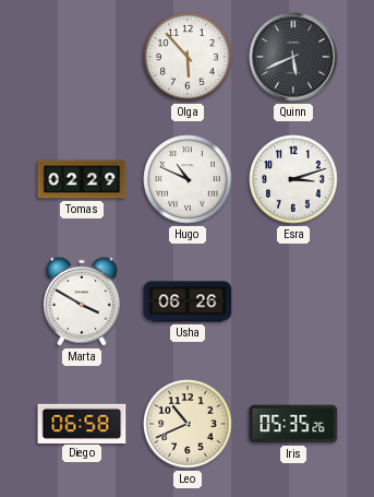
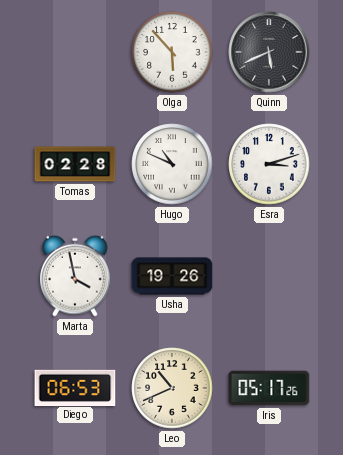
Tomas: 02:29 -> 02:28
Marta: 3:50 -> 3:58
Usha: 06:26 -> 19:26
Diego: 06:58 -> 06:53
Iris: 05:35 -> 05:17
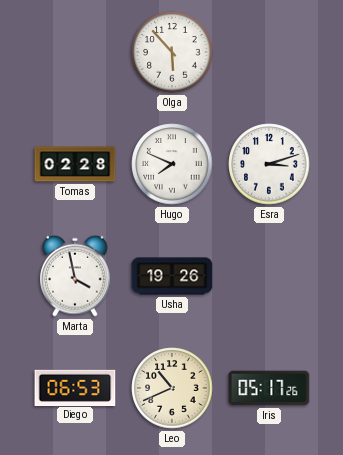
Quinn: 5:41 -> none
Hugo: 10:49 -> 7:49
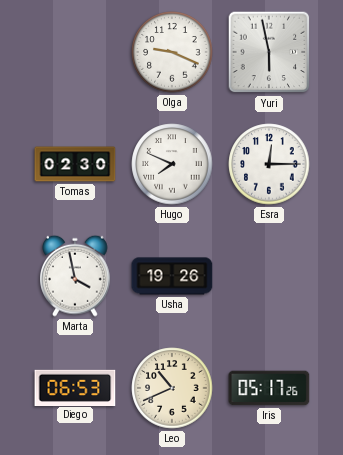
Olga: 5:53 -> 9:19
Yuri: none -> 5:58
Tomas: 02:28 -> 02:30
Esra: 3:12 -> 12:15
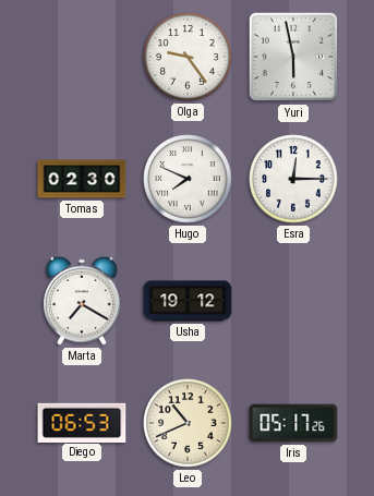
Olga: 9:19 -> 9:24
Marta: 3:58 -> 7:20
Usha: 19:26 -> 19:12
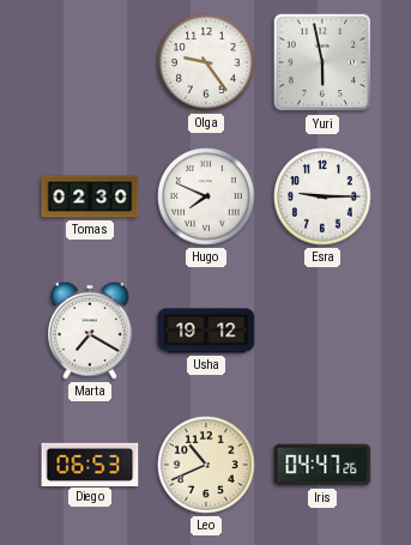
Esra: 12:15 -> 9:15
Iris: 05:17 -> 04:47
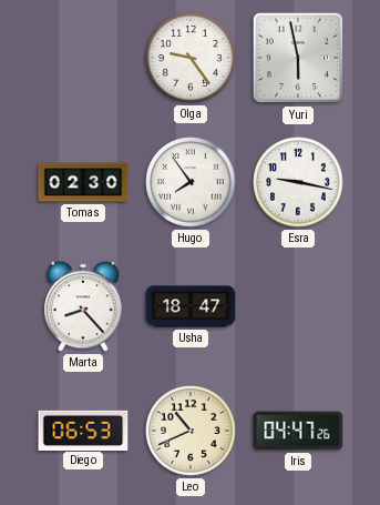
Hugo: 7:49 -> 7:54
Esra: 9:15 -> 9:17
Marta: 7:20 -> 8:23
Usha: 19:12 -> 18:47
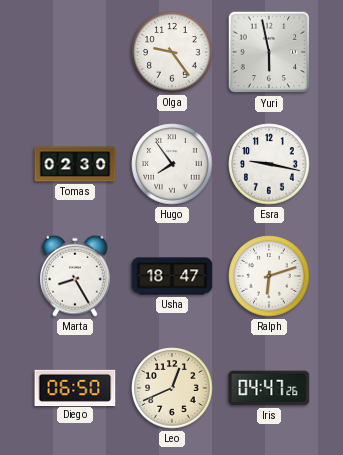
Marta: 8:23 -> 8:25
Ralph: none -> 6:12
Diego: 06:53 -> 06:50
Leo: 10:41 -> 12:41
